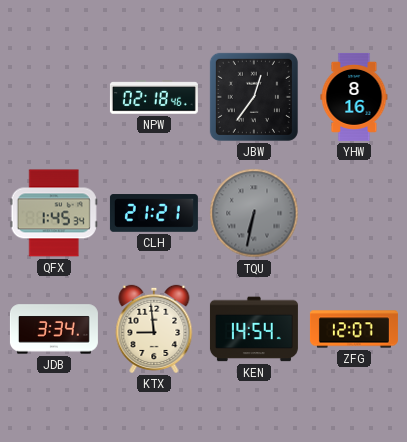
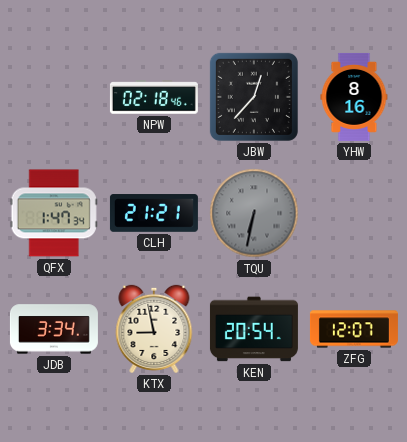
JBW: 12:36 -> 12:37
QFX: 1:45 -> 1:47
KTX: 8:59 -> 8:58
KEN: 14:54 -> 20:54
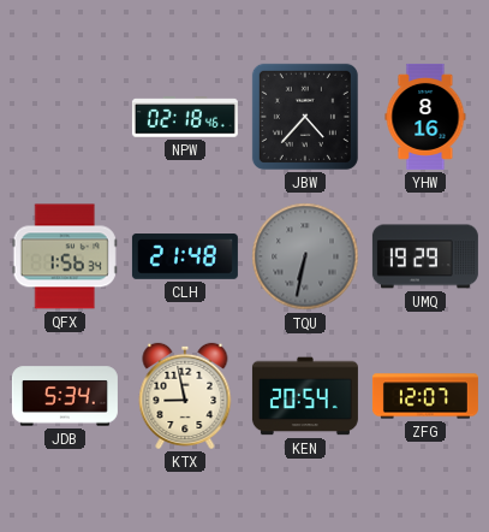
JBW: 12:37 -> 4:37
QFX: 1:47 -> 1:56
CLH: 21:21 -> 21:48
UMQ: none -> 19:29
JDB: 3:34 -> 5:34
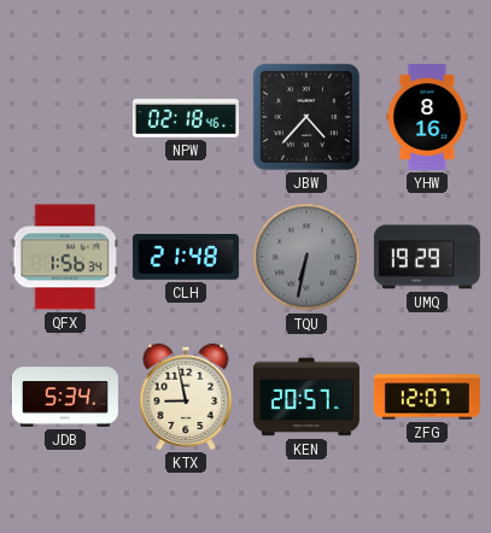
KEN: 20:54 -> 20:57
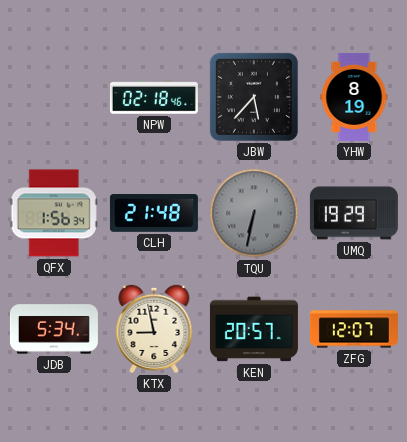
JBW: 4:37 -> 5:37
YHW: 8:16 -> 8:19
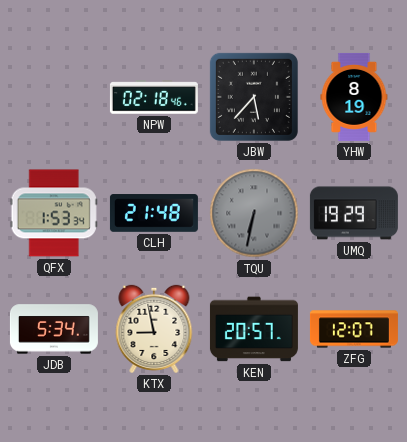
QFX: 1:56 -> 1:53
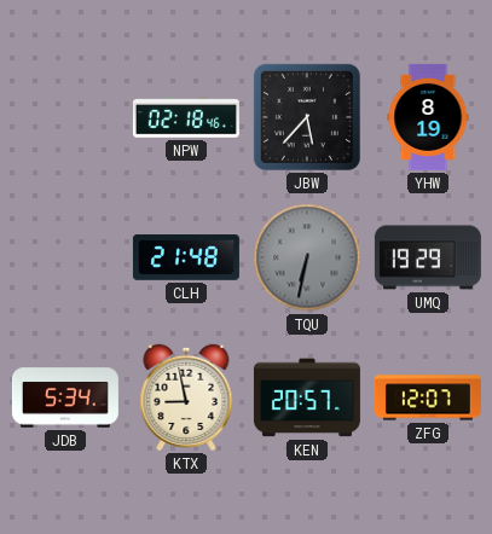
QFX: 1:53 -> none
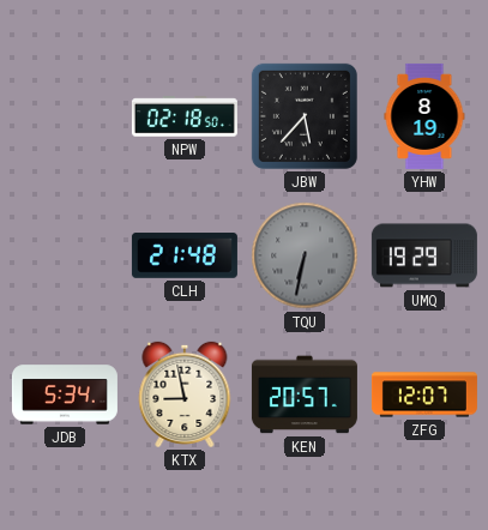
NPW: 02:18:46 -> 02:18:50
